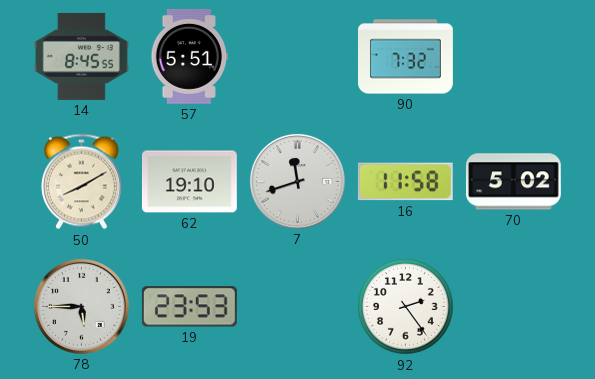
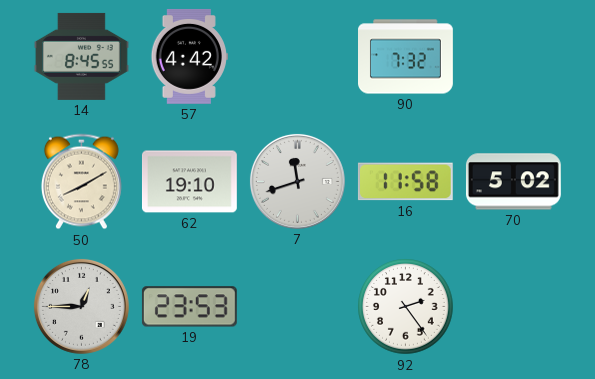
57: 5:51 -> 4:42
78: 5:45 -> 12:45
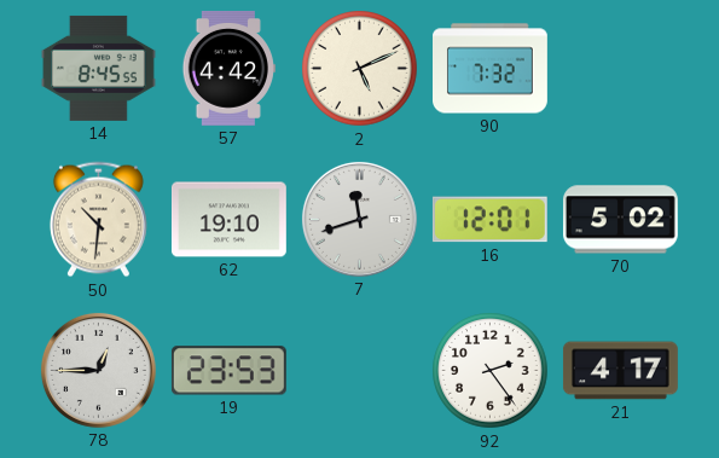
2: none -> 5:11
50: 8:10 -> 10:31
16: 11:58 -> 12:01
21: none -> 4:17
